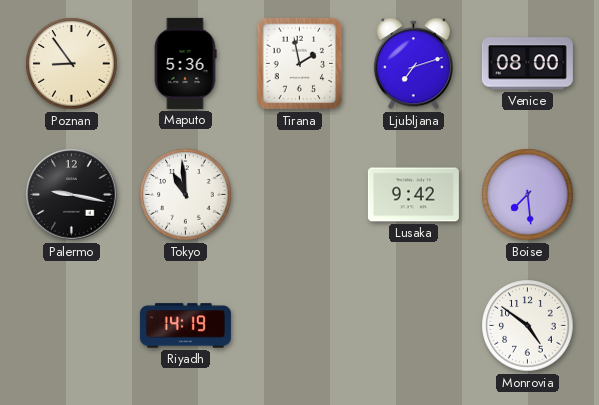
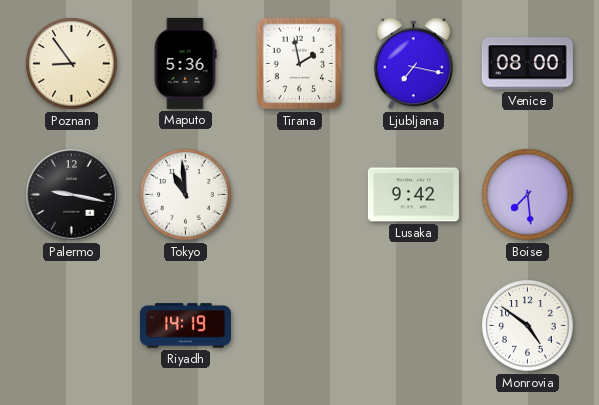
Ljubljana: 7:12 -> 7:17
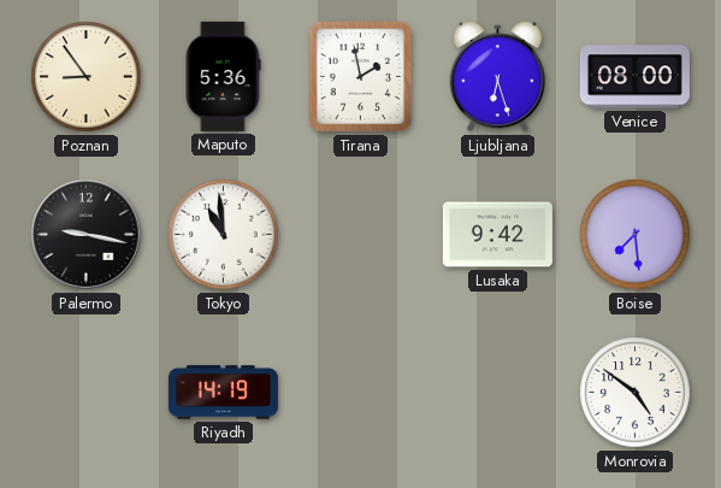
Ljubljana: 7:17 -> 6:27
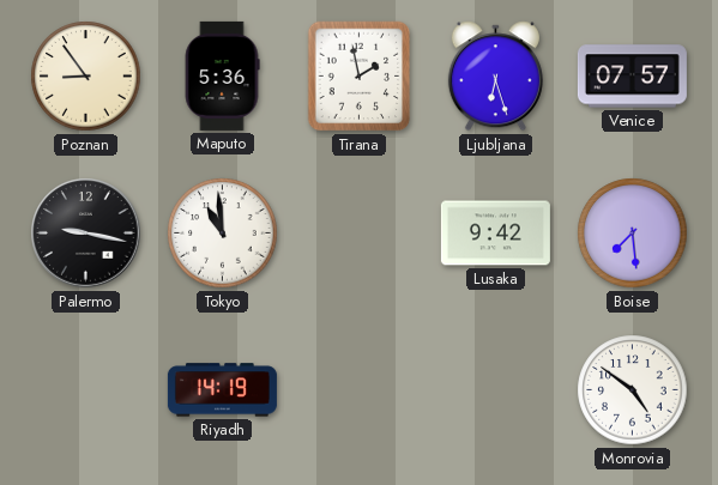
Venice: 08:00 -> 07:57
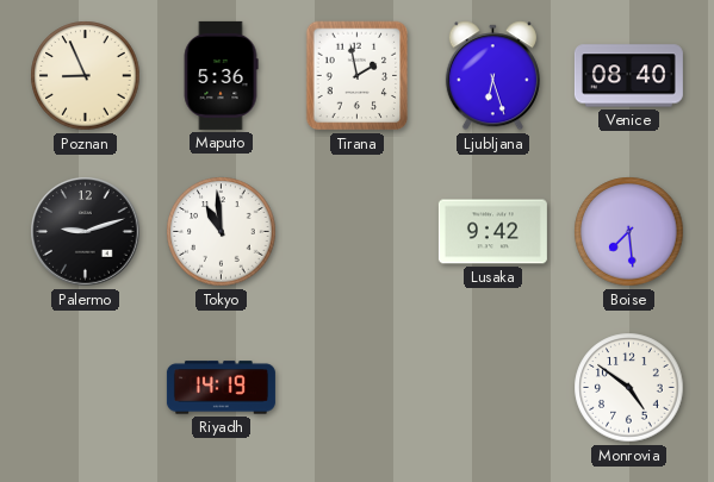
Poznan: 8:54 -> 8:56
Venice: 07:57 -> 08:40
Palermo: 9:17 -> 9:12
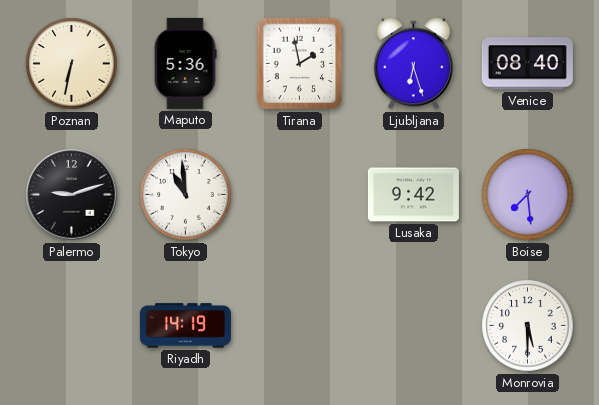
Poznan: 8:56 -> 6:32
Monrovia: 4:51 -> 5:30
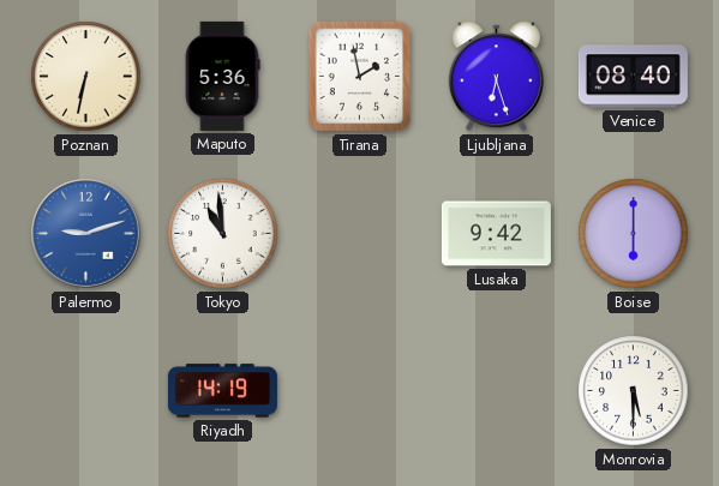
Palermo dial: black -> blue
Boise: 7:29 -> 6:00
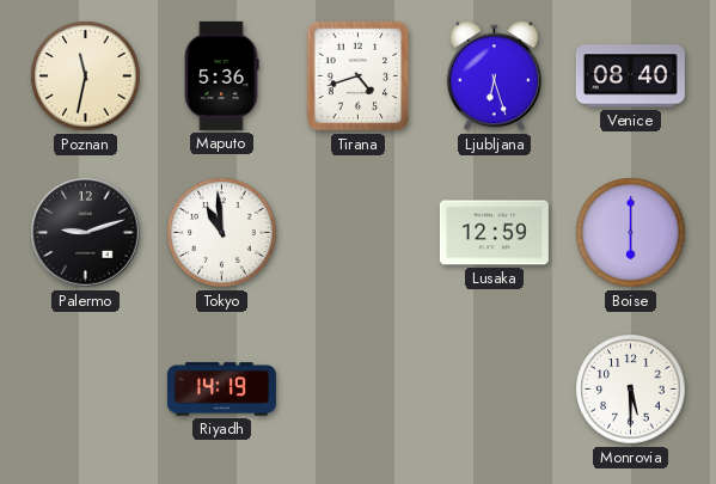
Poznan: 6:32 -> 11:32
Tirana: 1:58 -> 4:42
Palermo dial: blue -> black
Lusaka: 9:42 -> 12:59
